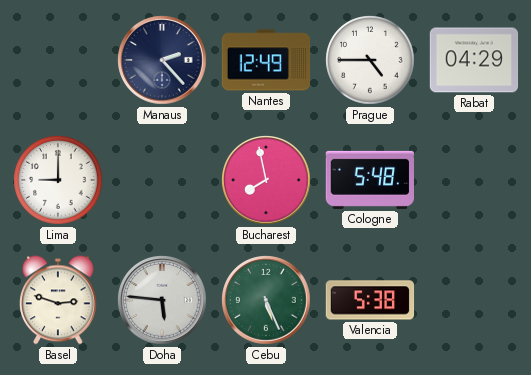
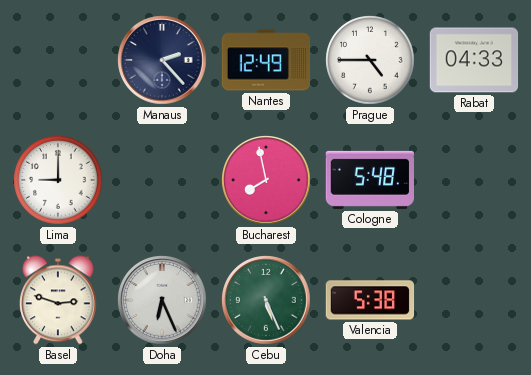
Rabat: 04:29 -> 04:33
Doha: 5:46 -> 6:26
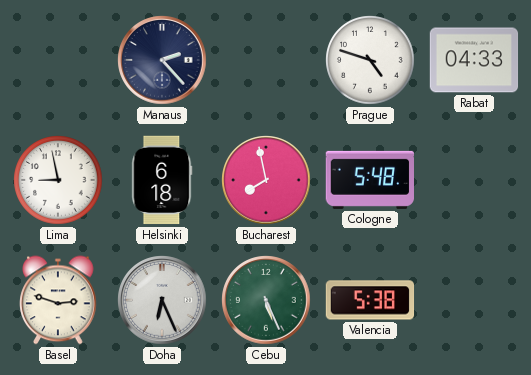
Nantes: 12:49 -> none
Prague: 4:45 -> 4:48
Lima: 9:00 -> 8:58
Helsinki: none -> 6:18
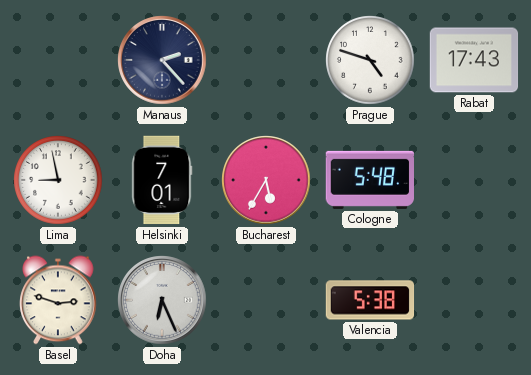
Rabat: 04:33 -> 17:43
Helsinki: 6:18 -> 7:01
Bucharest: 7:58 -> 5:35
Cebu: 5:26 -> none
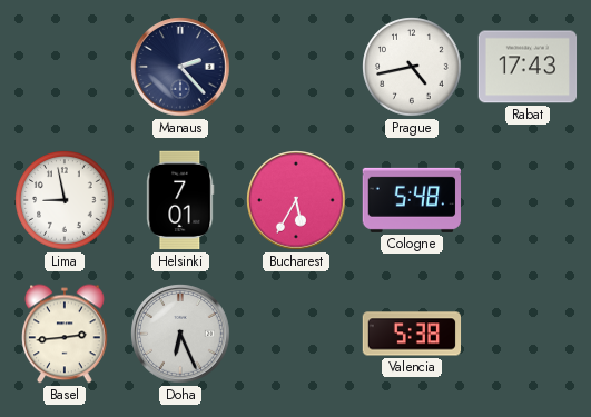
Prague: 4:48 -> 4:43
Basel: 2:48 -> 2:44
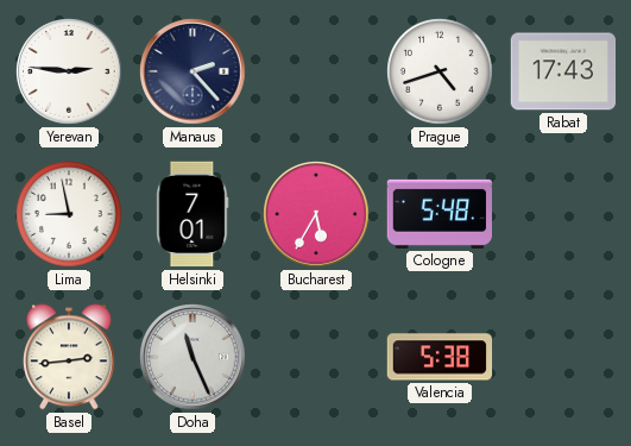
Yerevan: none -> 2:46
Prague: 4:43 -> 4:42
Doha: 6:26 -> 11:26
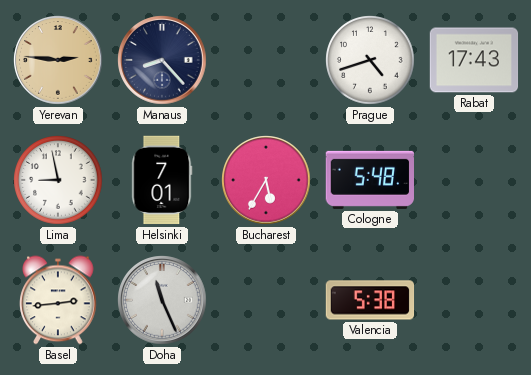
Yerevan dial: white -> champagne
Manaus: 2:23 -> 8:23
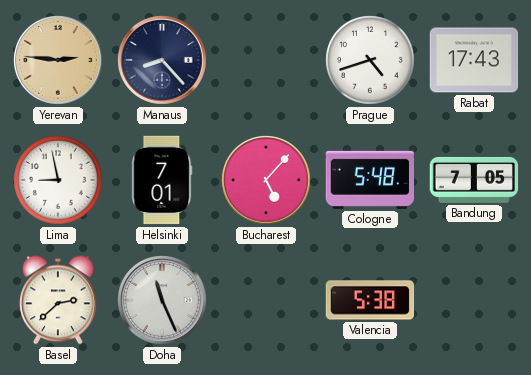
Bucharest: 5:35 -> 5:07
Bandung: none -> 7:05
Basel: 2:44 -> 2:38
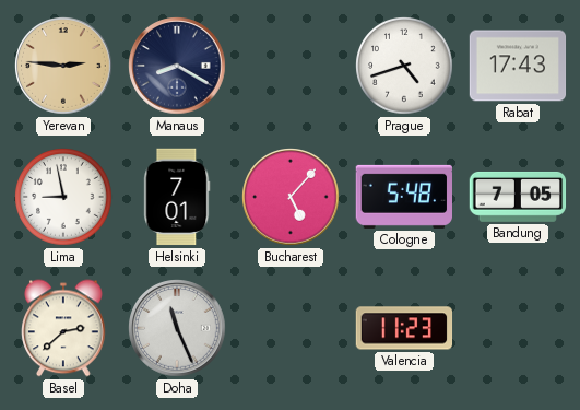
Manaus: 8:23 -> 8:20
Valencia: 5:38 -> 11:23
